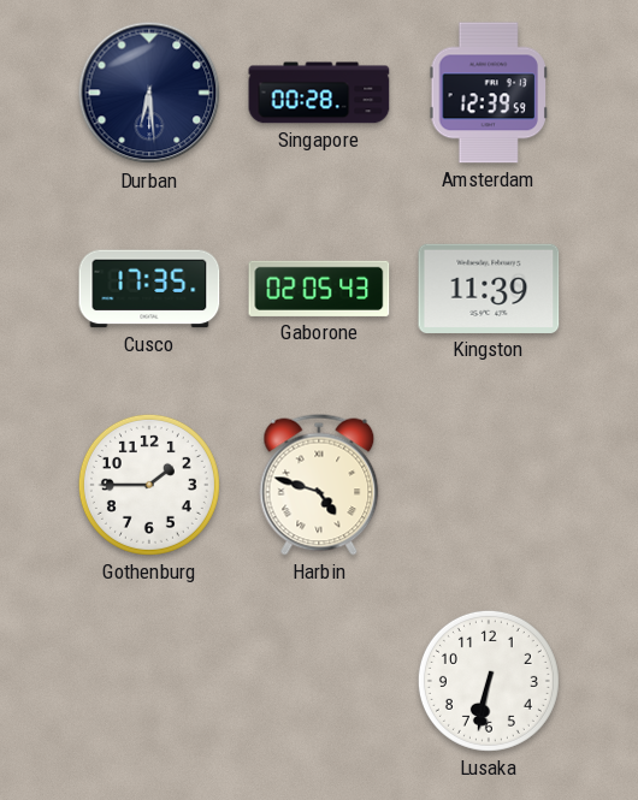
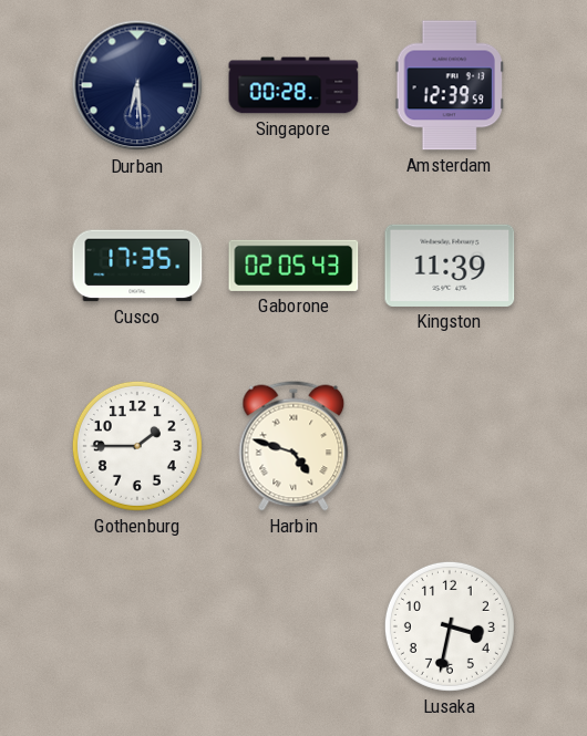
Lusaka: 6:32 -> 3:32
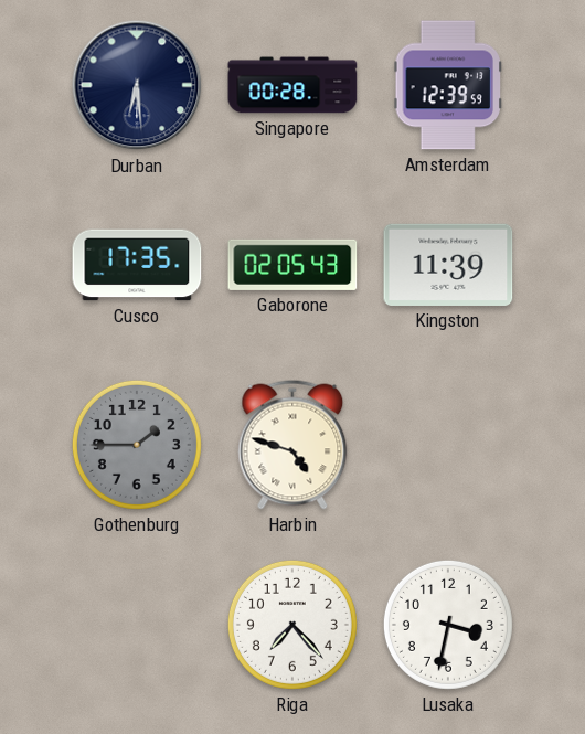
Gothenburg dial: white -> grey
Riga: none -> 7:23
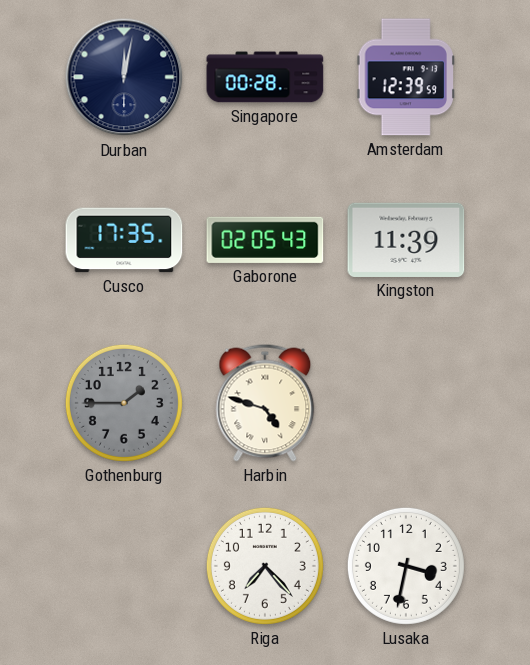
Durban: 6:29 -> 12:02
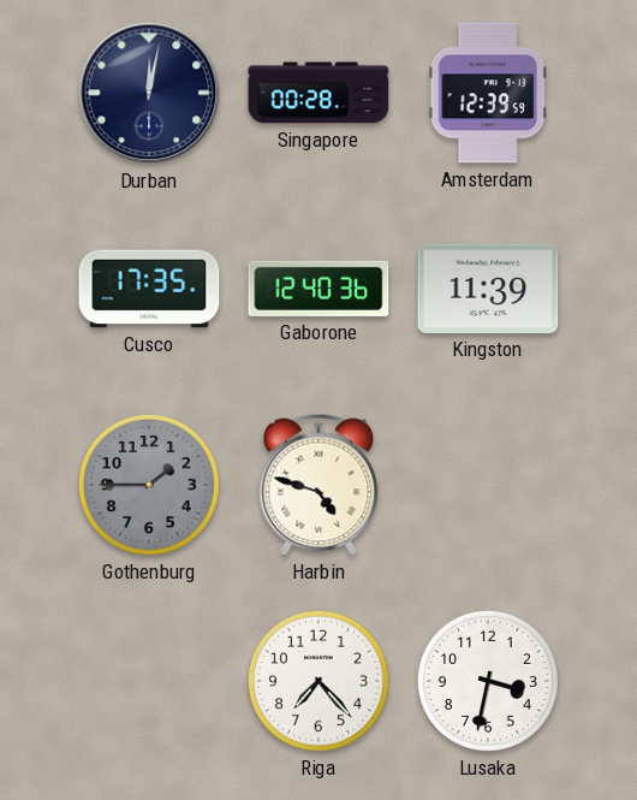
Gaborone: 02:05 -> 12:40
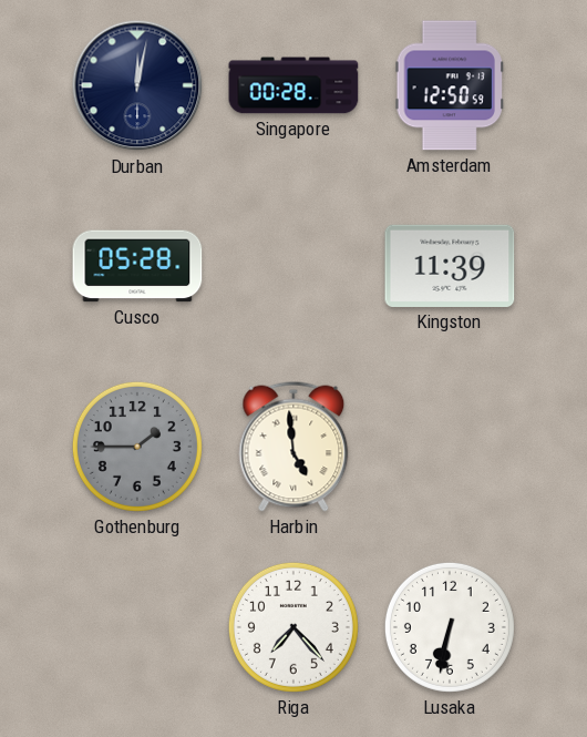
Amsterdam: 12:39 -> 12:50
Cusco: 17:35 -> 05:28
Gaborone: 12:40 -> none
Harbin: 4:48 -> 4:59
Lusaka: 3:32 -> 6:32
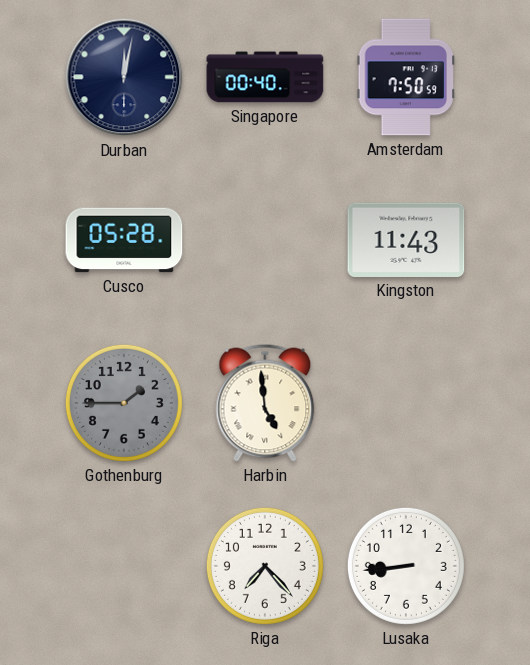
Singapore: 00:28 -> 00:40
Amsterdam: 12:50 -> 7:50
Kingston: 11:39 -> 11:43
Lusaka: 6:32 -> 8:44
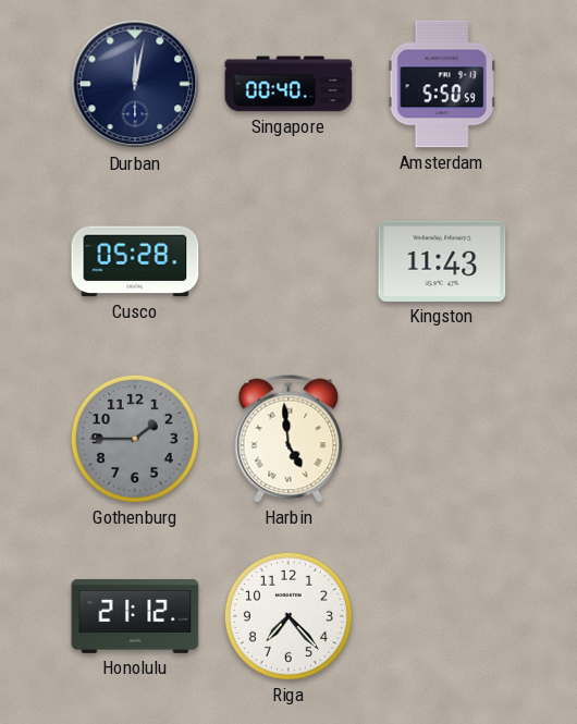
Amsterdam: 7:50 -> 5:50
Honolulu: none -> 21:12
Lusaka: 8:44 -> none
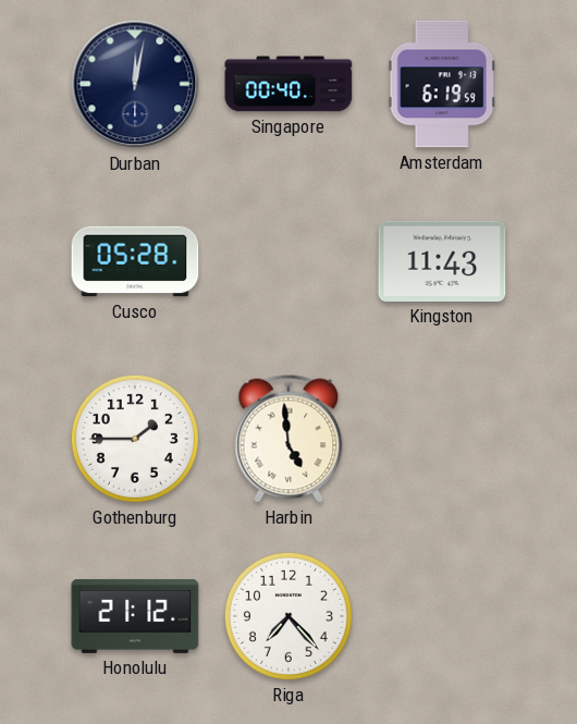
Amsterdam: 5:50 -> 6:19
Gothenburg dial: grey -> white
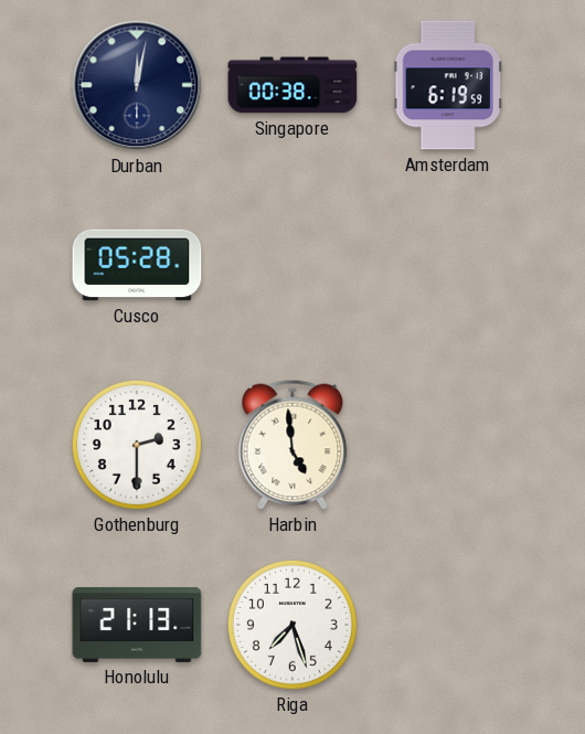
Singapore: 00:40 -> 00:38
Kingston: 11:43 -> none
Gothenburg: 1:45 -> 2:30
Honolulu: 21:12 -> 21:13
Riga: 7:23 -> 7:27
